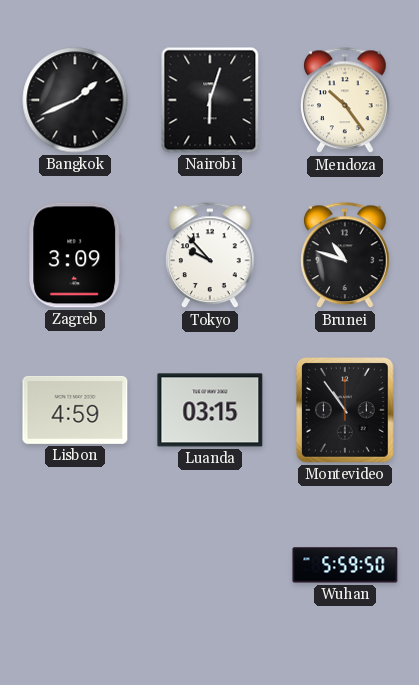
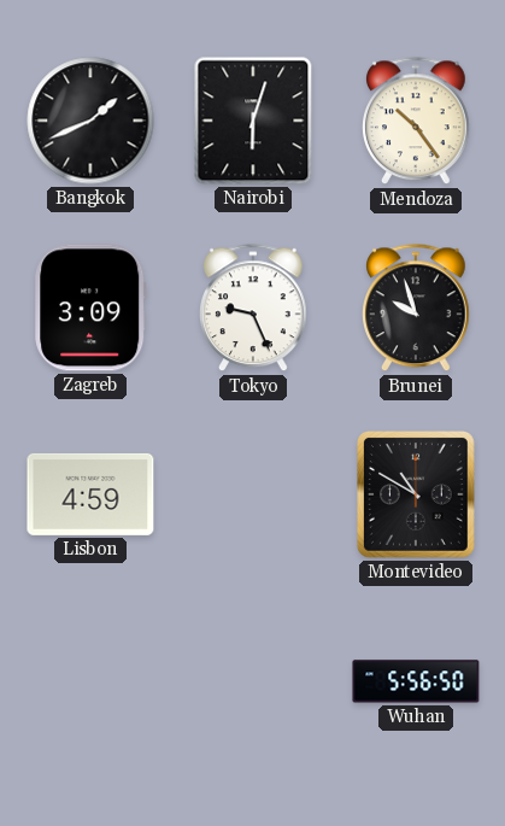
Tokyo: 9:53 -> 9:26
Brunei: 10:48 -> 9:57
Luanda: 03:15 -> none
Montevideo: 10:54 -> 10:50
Wuhan: 5:59 -> 5:56
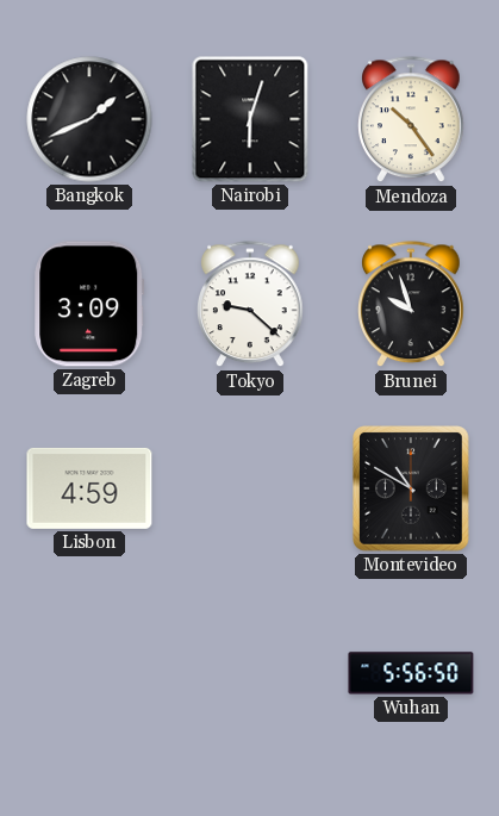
Tokyo: 9:26 -> 9:22
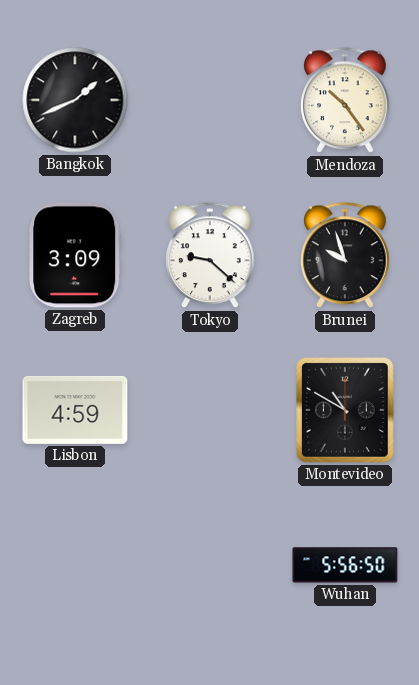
Nairobi: 6:03 -> none
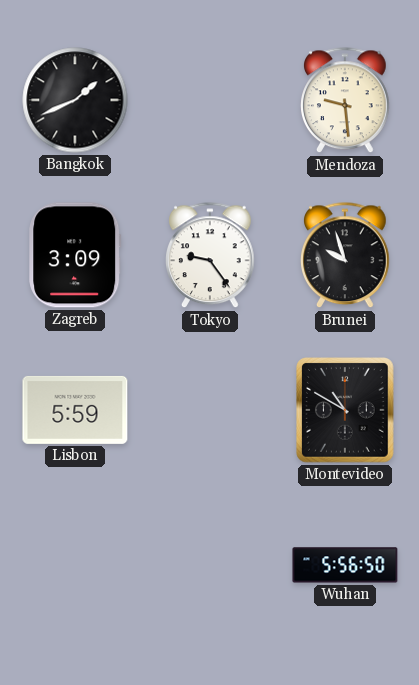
Mendoza: 10:24 -> 9:29
Tokyo: 9:22 -> 9:24
Lisbon: 4:59 -> 5:59
